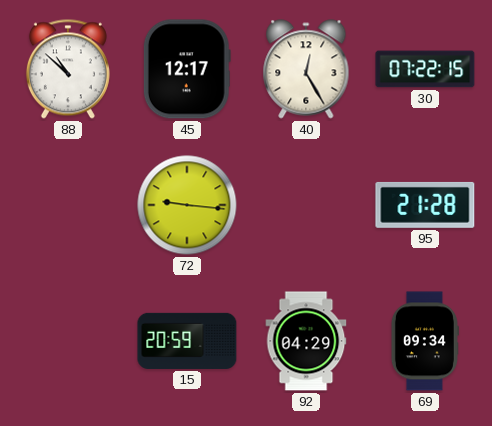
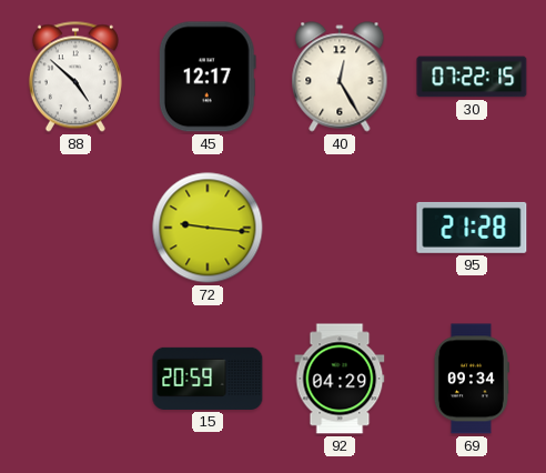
88: 10:52 -> 4:52
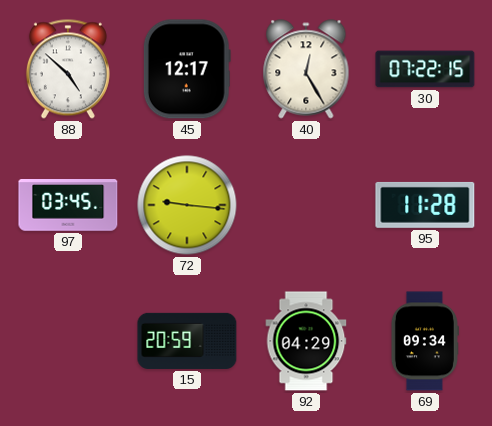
97: none -> 03:45
95: 21:28 -> 11:28
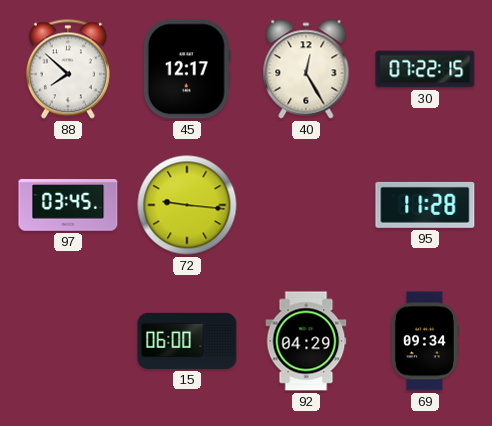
88: 4:52 -> 7:52
15: 20:59 -> 06:00
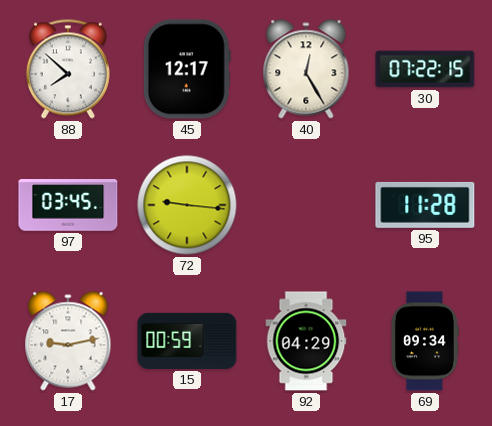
17: none -> 9:13
15: 06:00 -> 00:59
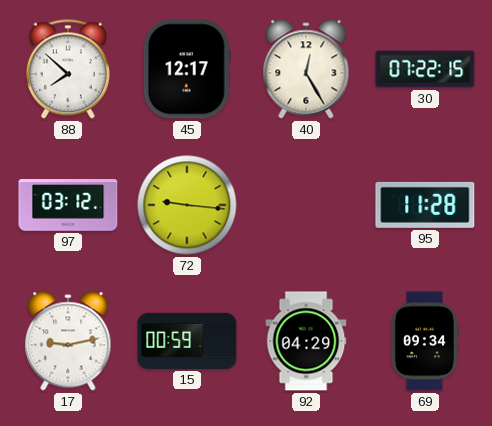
97: 03:45 -> 03:12
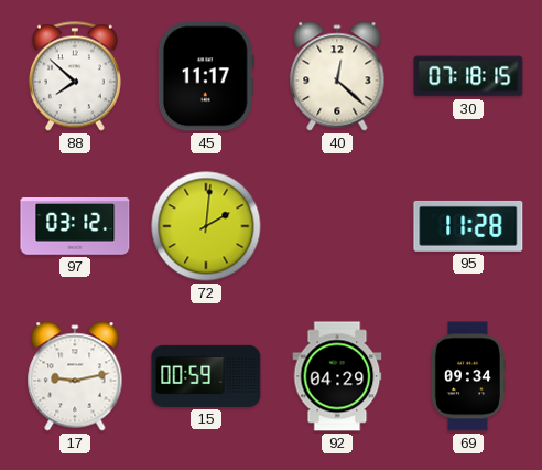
45: 12:17 -> 11:17
40: 12:25 -> 12:22
30: 07:22 -> 07:18
72: 9:16 -> 2:01
